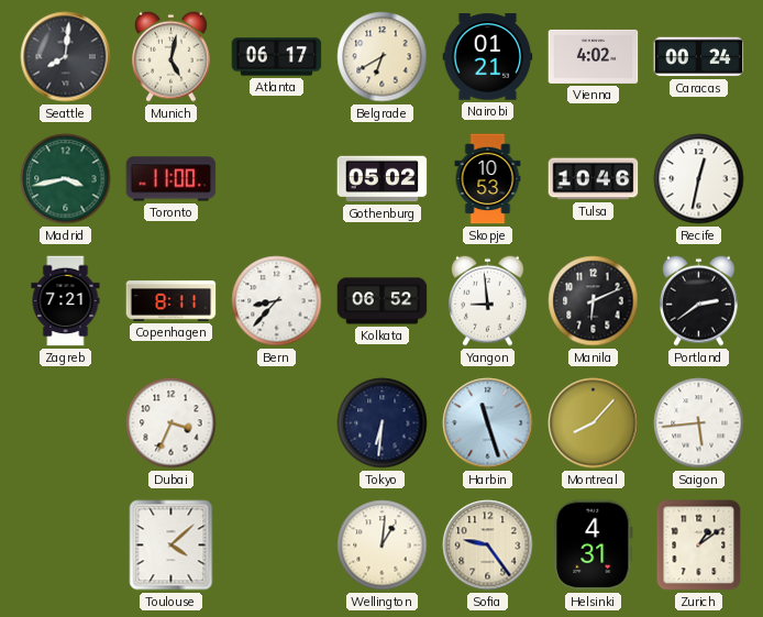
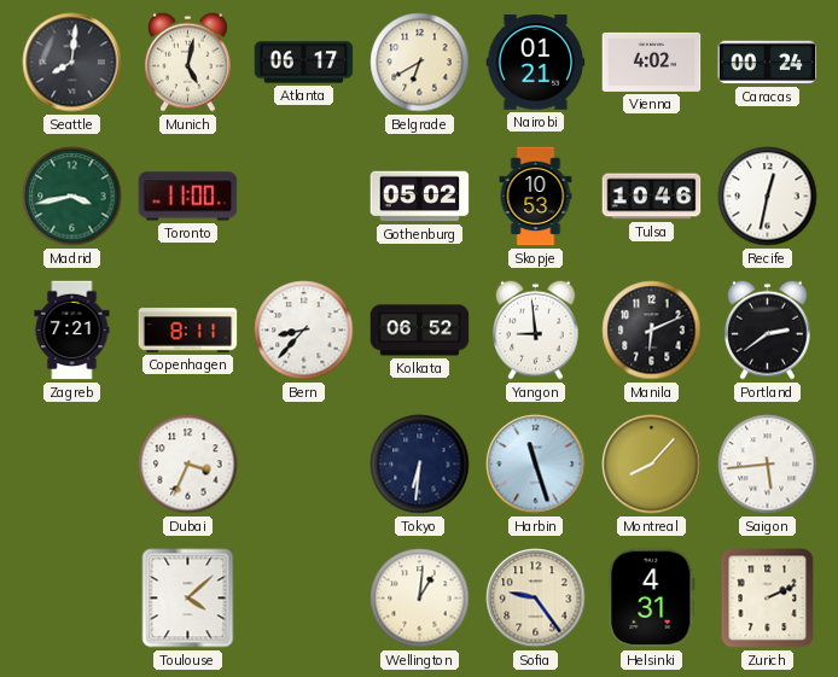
Zurich: 1:09 -> 2:11
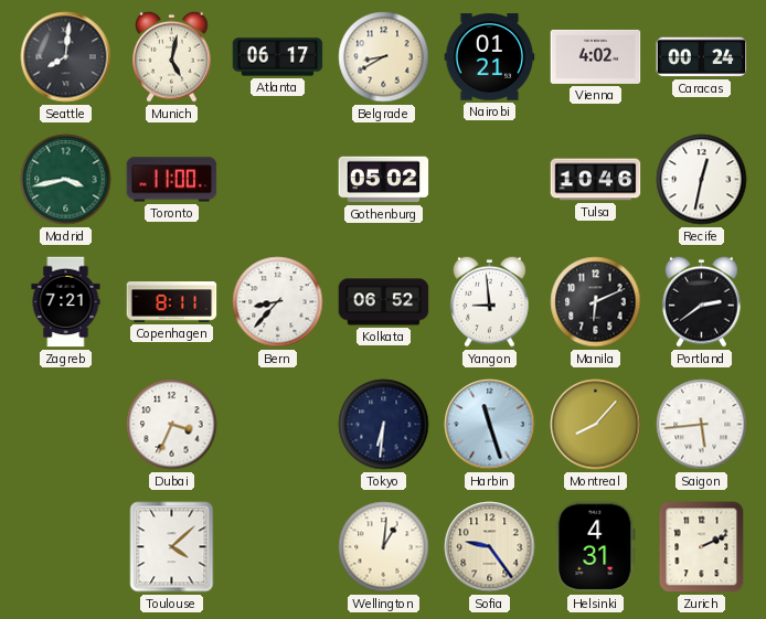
Belgrade: 6:40 -> 8:40
Skopje: 10:53 -> none
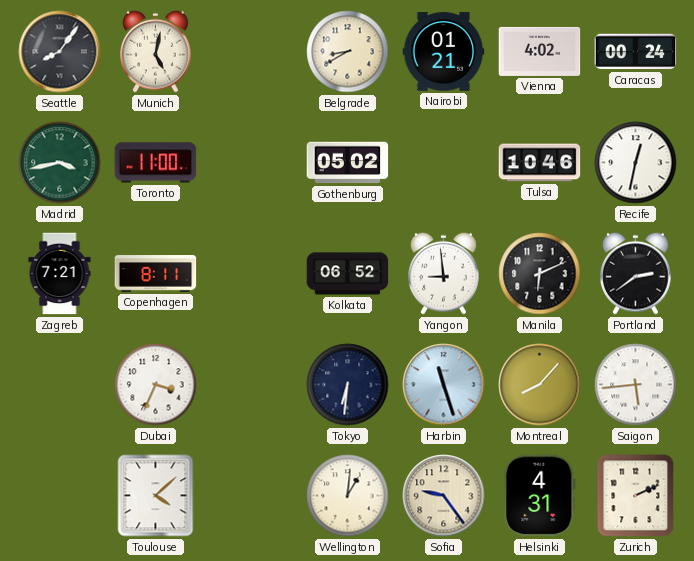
Seattle: 8:01 -> 8:06
Atlanta: 06:17 -> none
Bern: 8:37 -> none
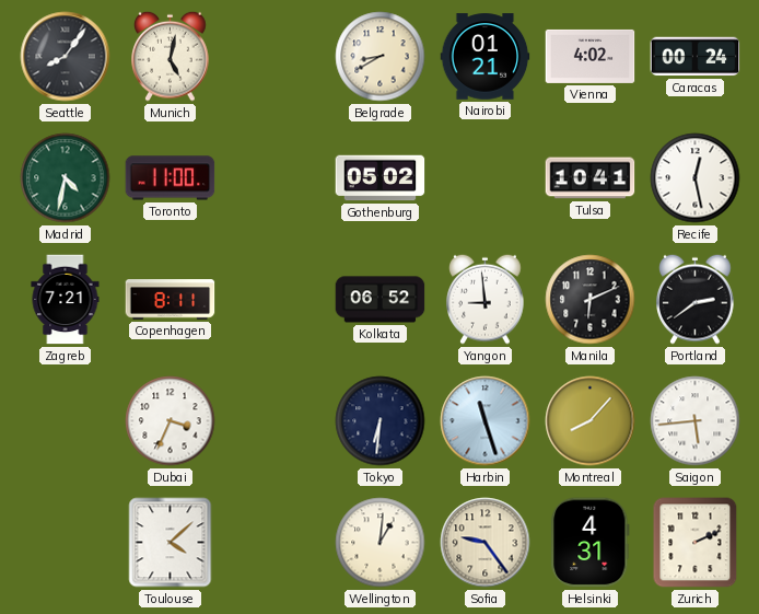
Madrid: 3:43 -> 4:32
Tulsa: 10:46 -> 10:41
Recife: 12:32 -> 12:28
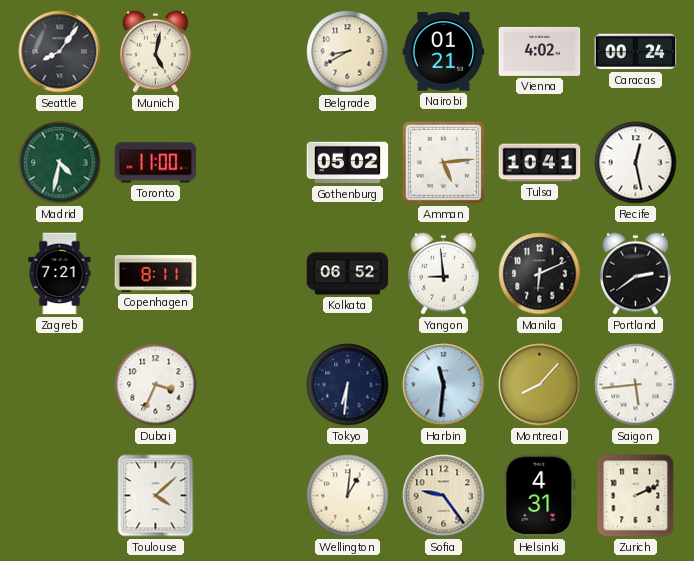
Amman: none -> 5:14
Harbin: 11:27 -> 11:31
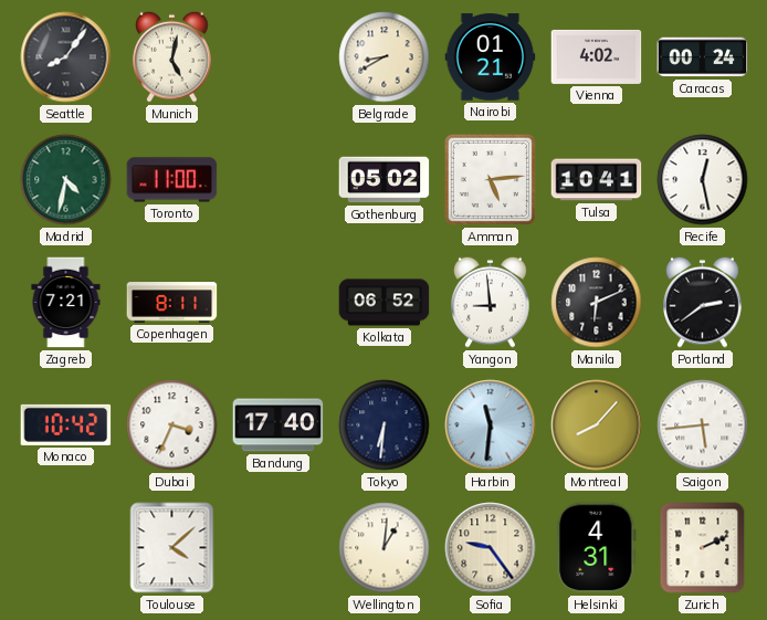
Monaco: none -> 10:42
Bandung: none -> 17:40
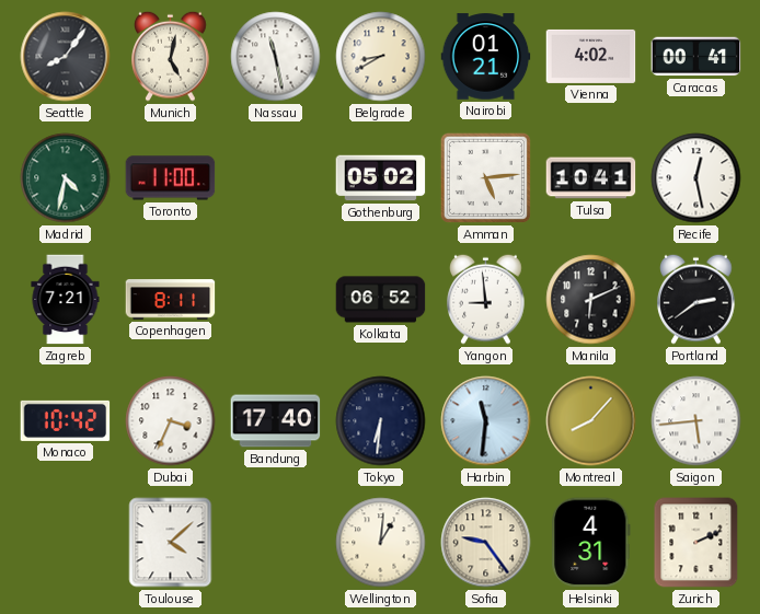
Nassau: none -> 11:28
Caracas: 00:24 -> 00:41
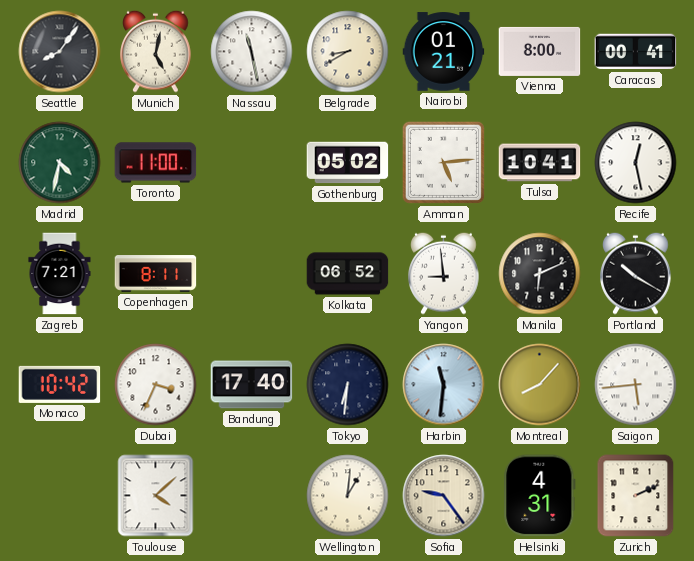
Vienna: 4:02 -> 8:00
Portland: 2:39 -> 10:20
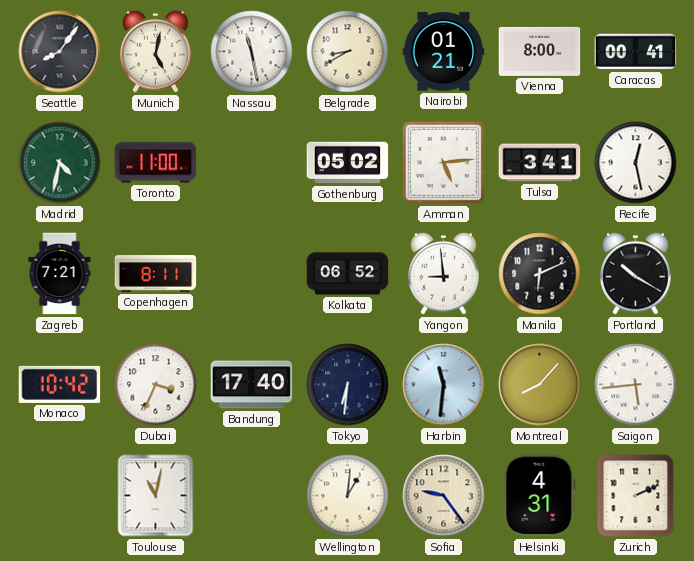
Tulsa: 10:41 -> 3:41
Toulouse: 4:08 -> 11:02
